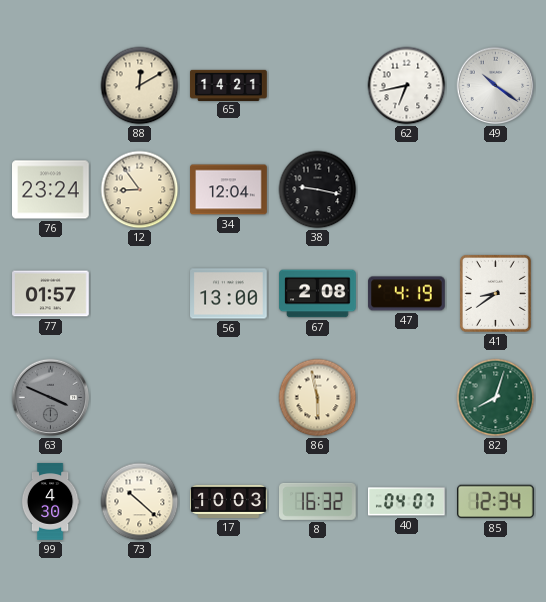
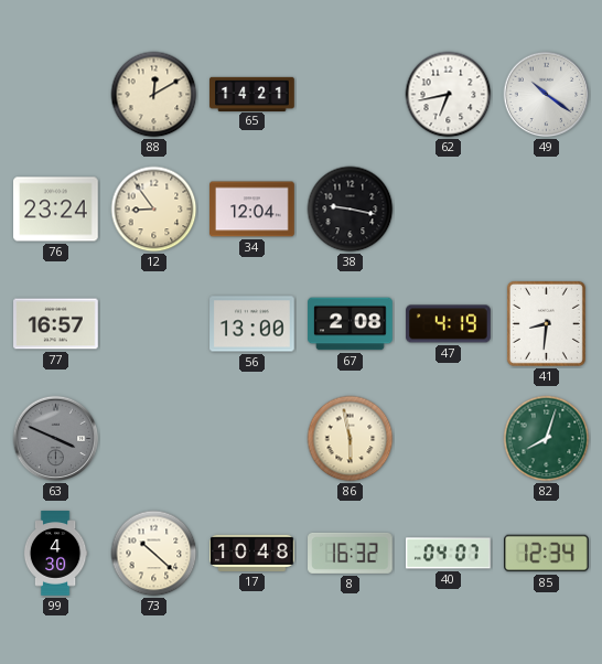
77: 01:57 -> 16:57
41: 8:39 -> 8:31
17: 10:03 -> 10:48
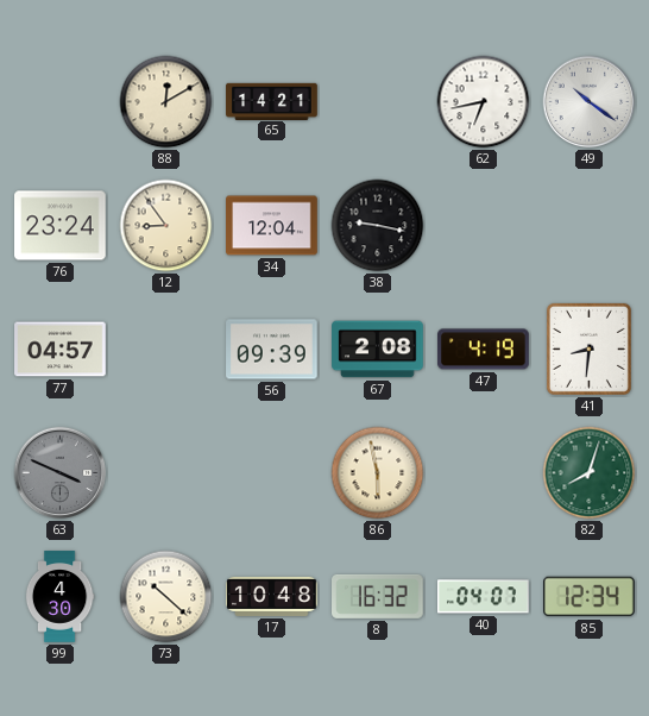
77: 16:57 -> 04:57
56: 13:00 -> 09:39
